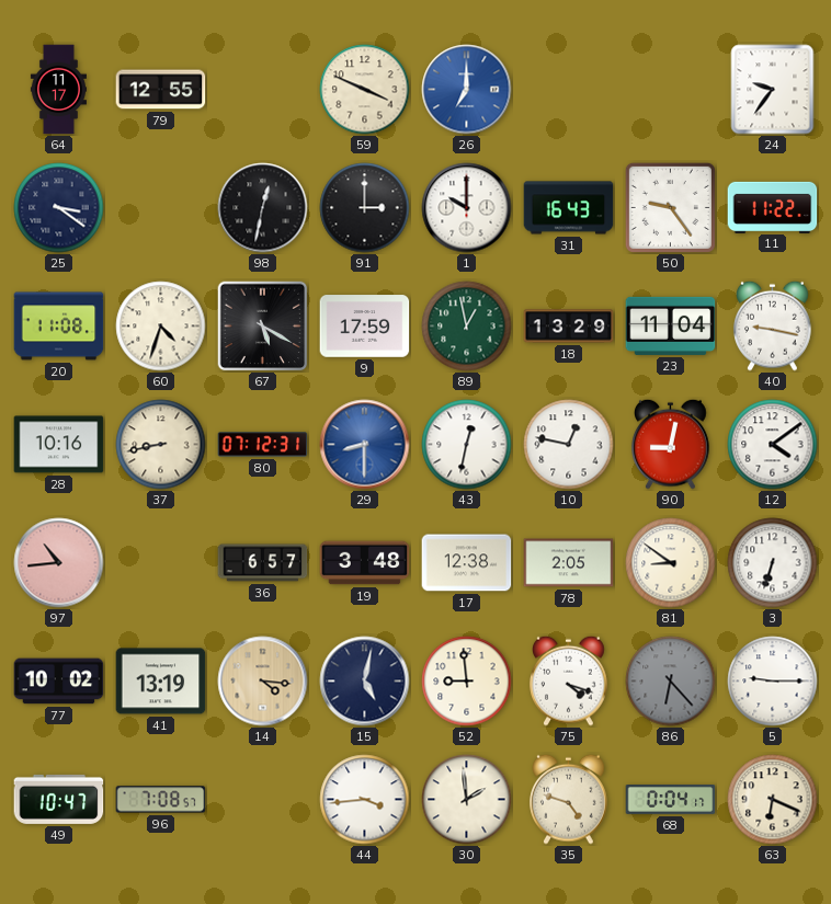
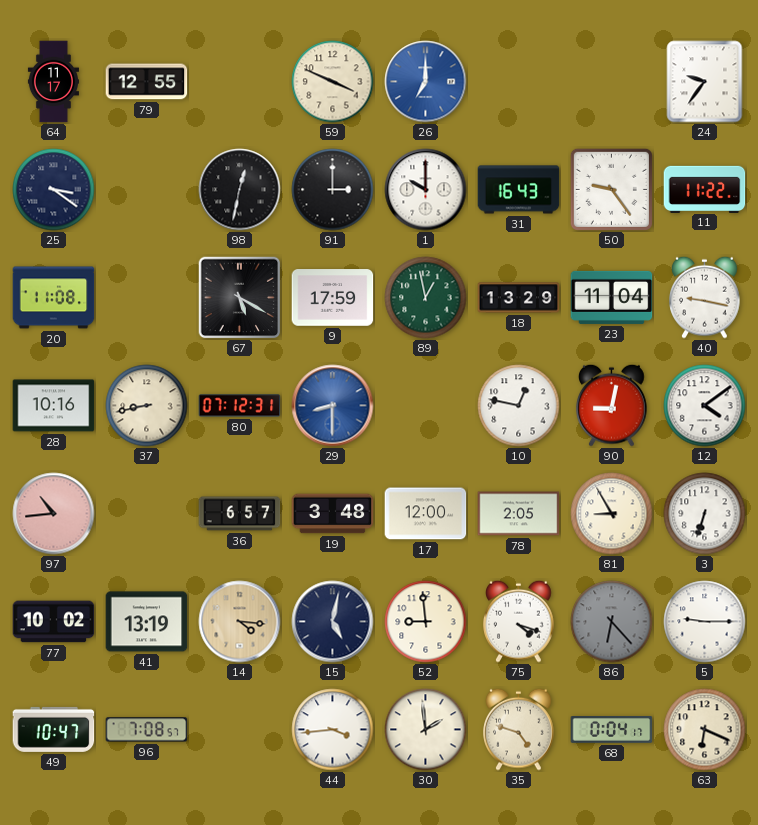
60: 4:33 -> none
43: 12:32 -> none
17: 12:38 -> 12:00
81: 8:51 -> 8:55
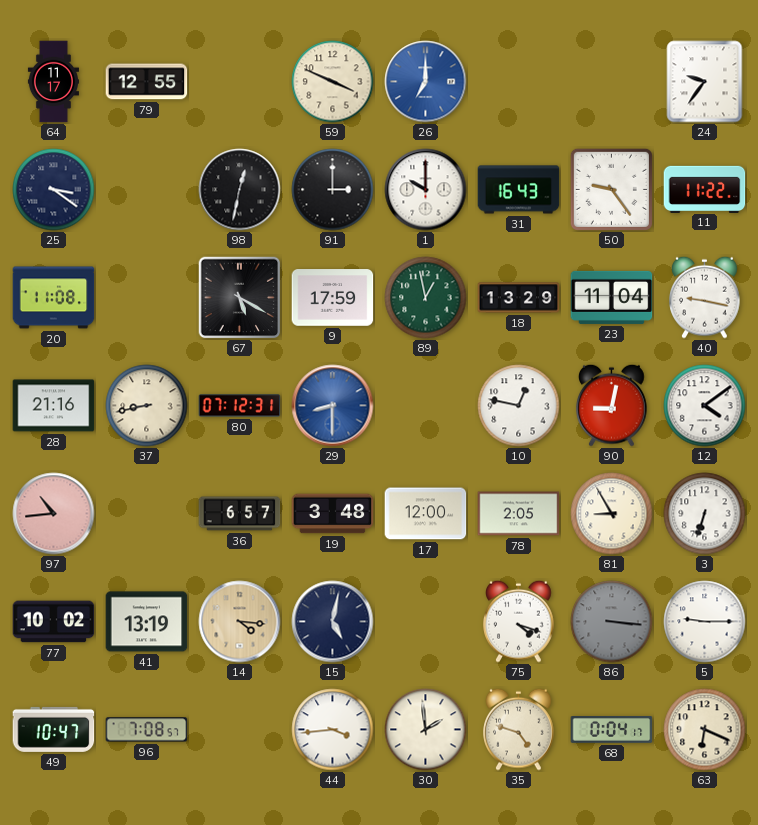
28: 10:16 -> 21:16
52: 8:59 -> none
86: 6:23 -> 3:16
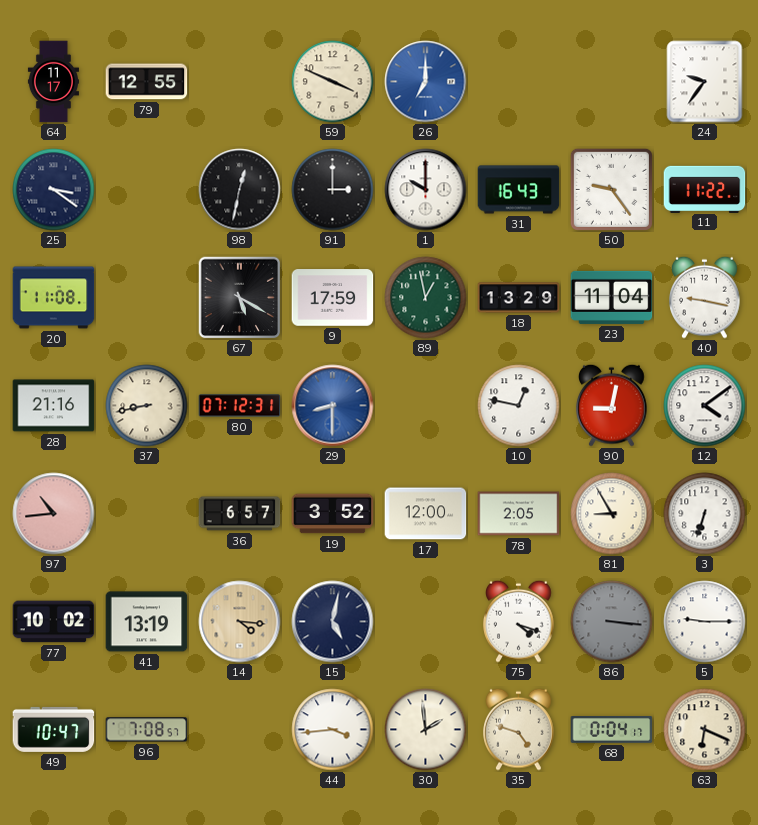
19: 3:48 -> 3:52
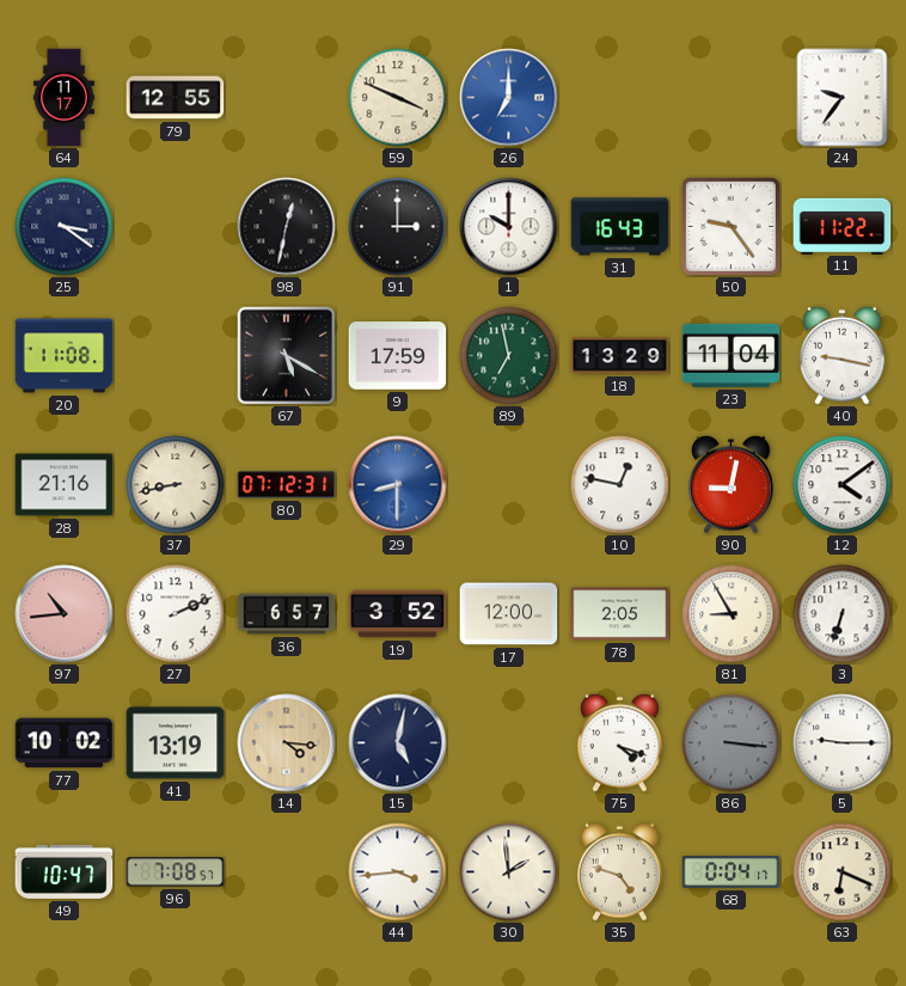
89: 12:58 -> 6:58
27: none -> 2:11
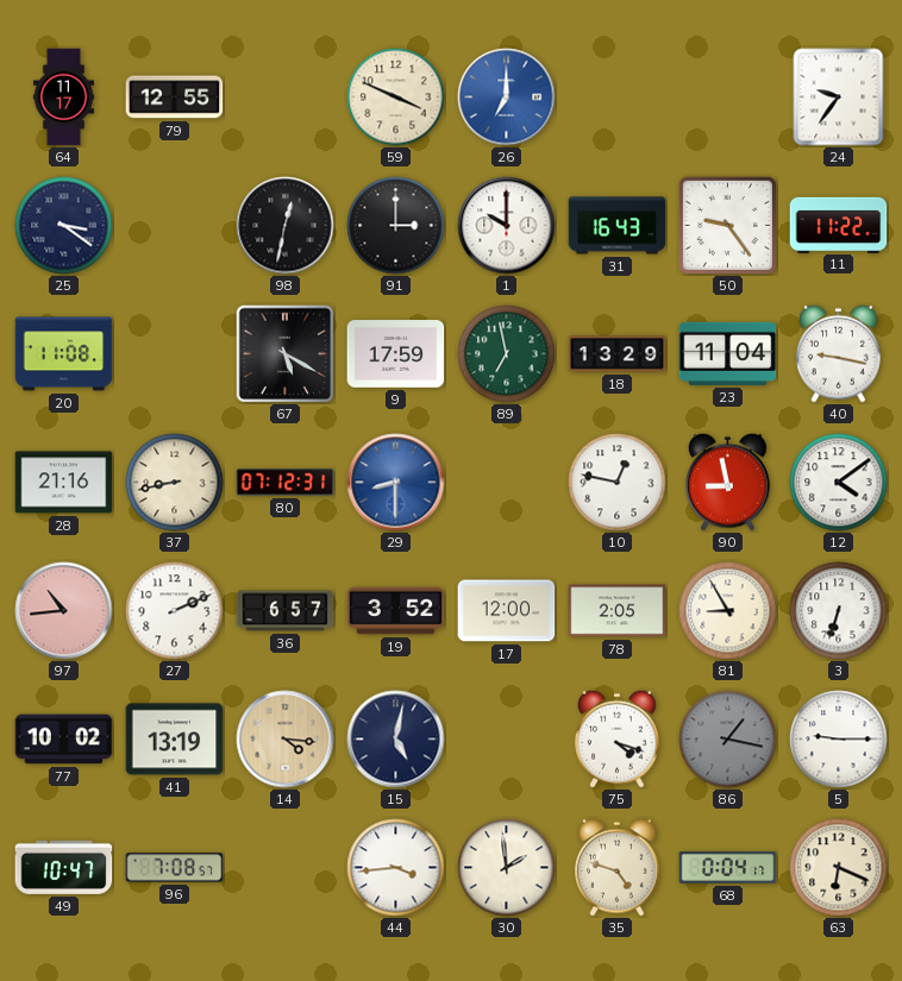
90: 9:02 -> 8:58
86: 3:16 -> 1:17
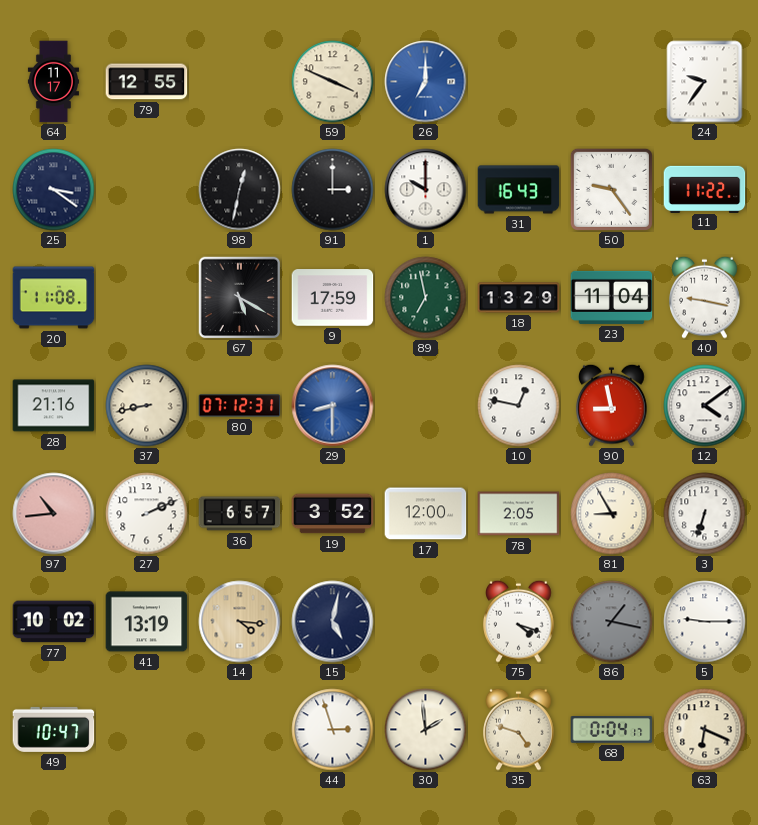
96: 7:08 -> none
44: 3:44 -> 2:57
